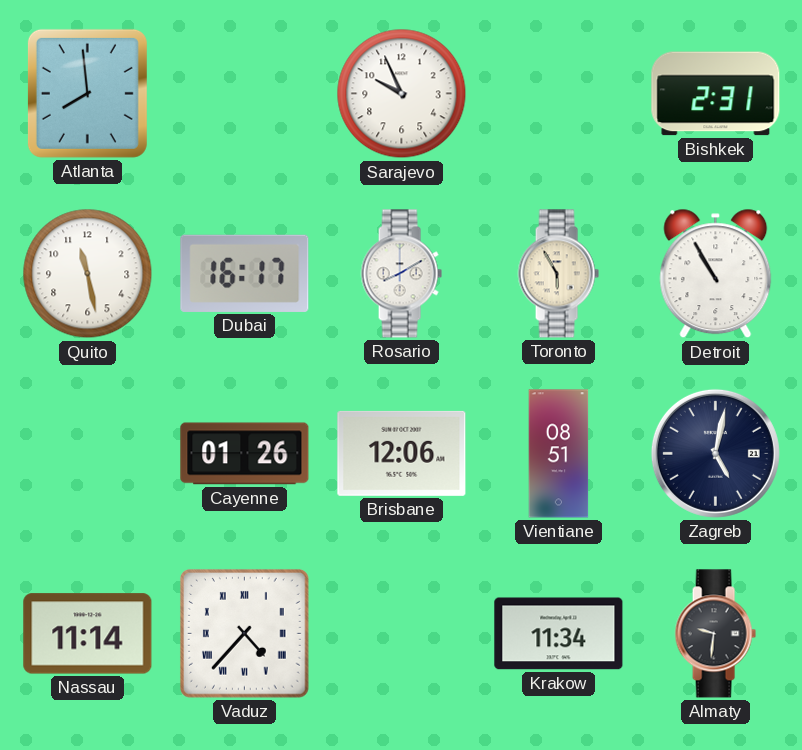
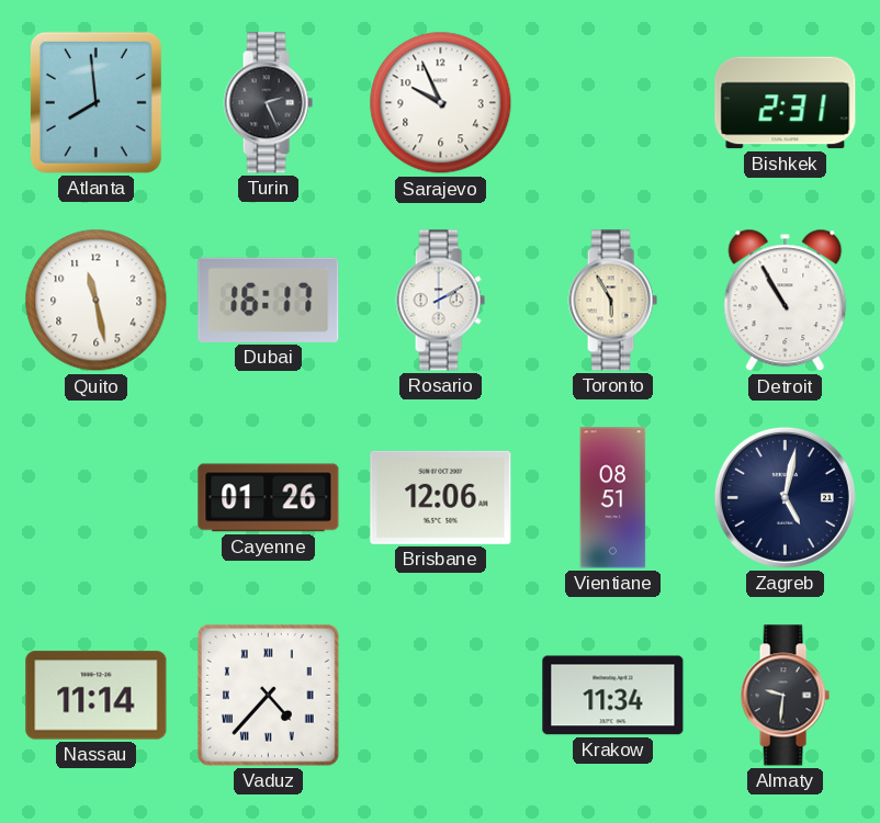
Turin: none -> 2:26
Rosario: 8:10 -> 2:10
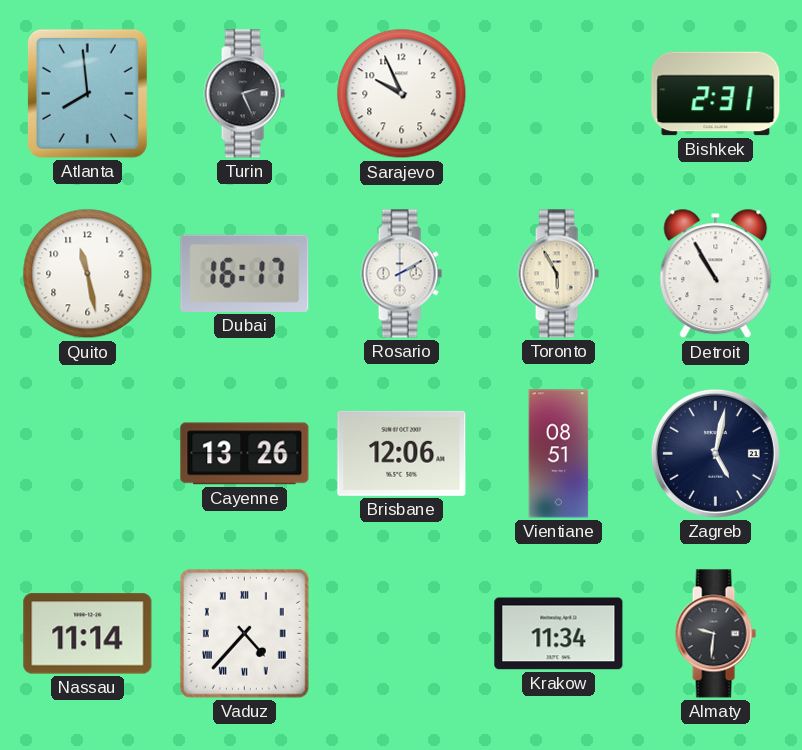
Cayenne: 01:26 -> 13:26
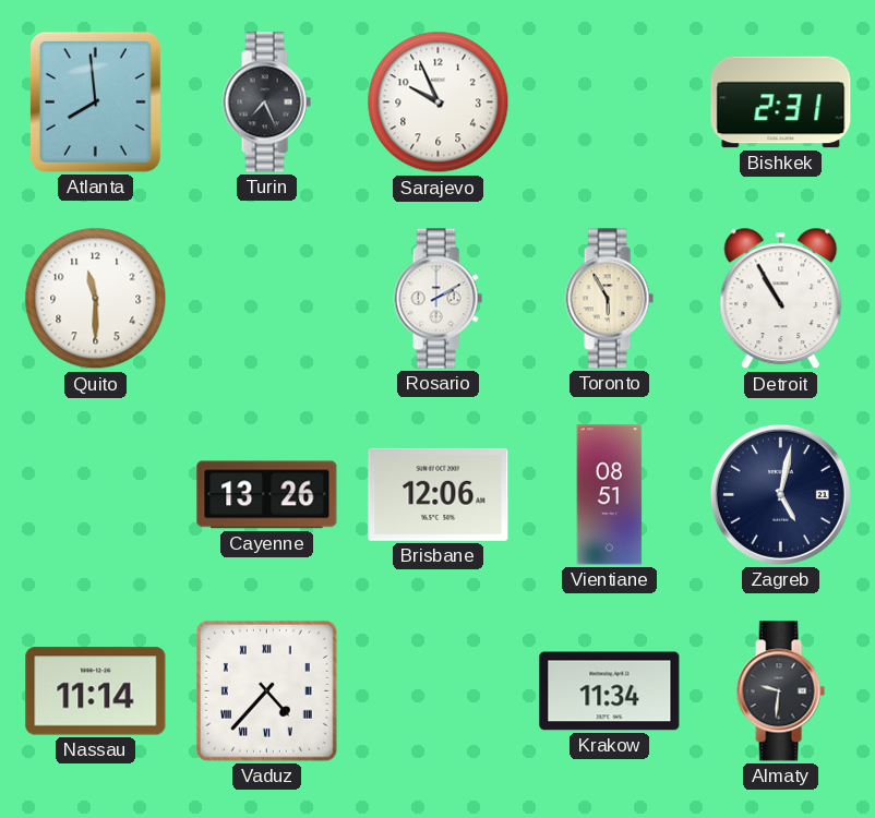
Turin: 2:26 -> 7:26
Quito: 11:28 -> 11:30
Dubai: 16:17 -> none
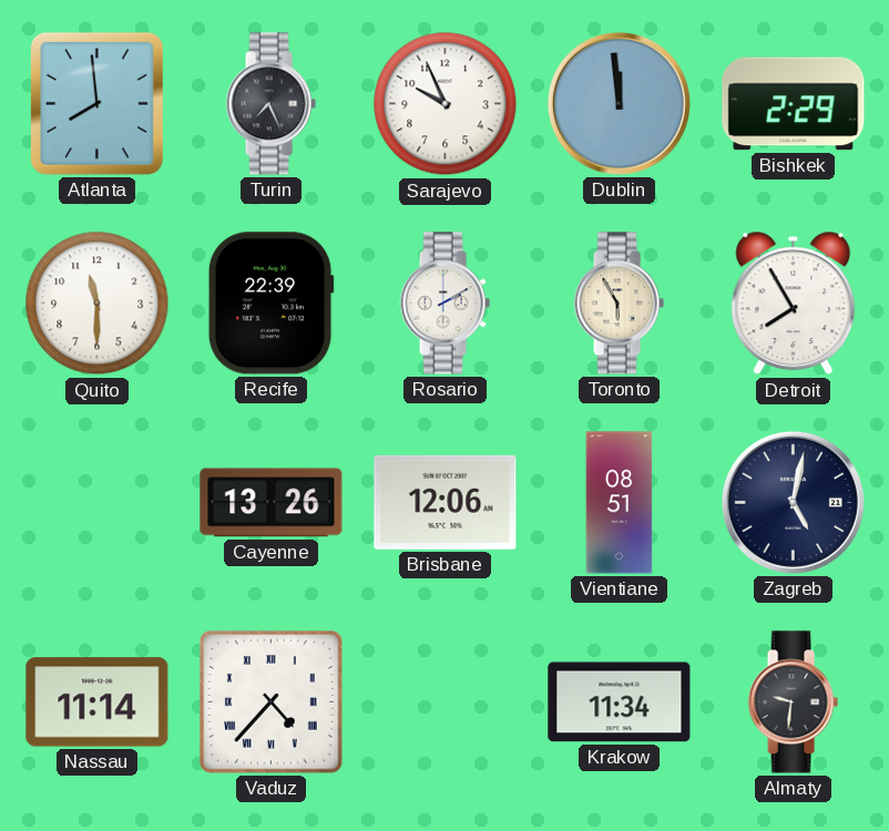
Dublin: none -> 11:59
Bishkek: 2:31 -> 2:29
Recife: none -> 22:39
Detroit: 10:55 -> 7:55
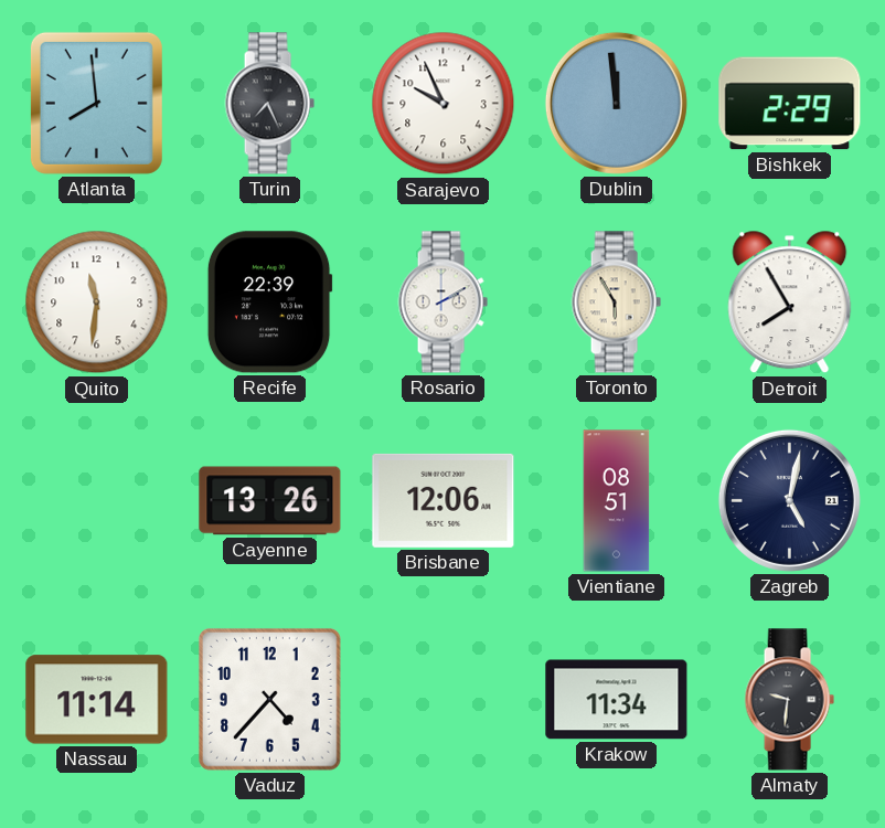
Quito: 11:30 -> 11:31
Vaduz numerals: Roman -> Arabic
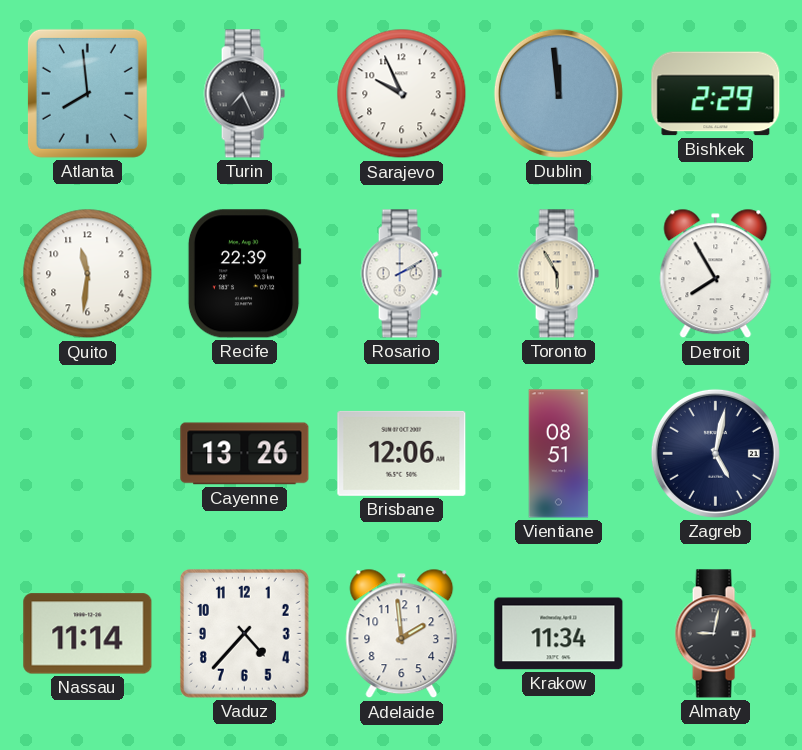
Adelaide: none -> 1:59
Almaty: 9:31 -> 9:02
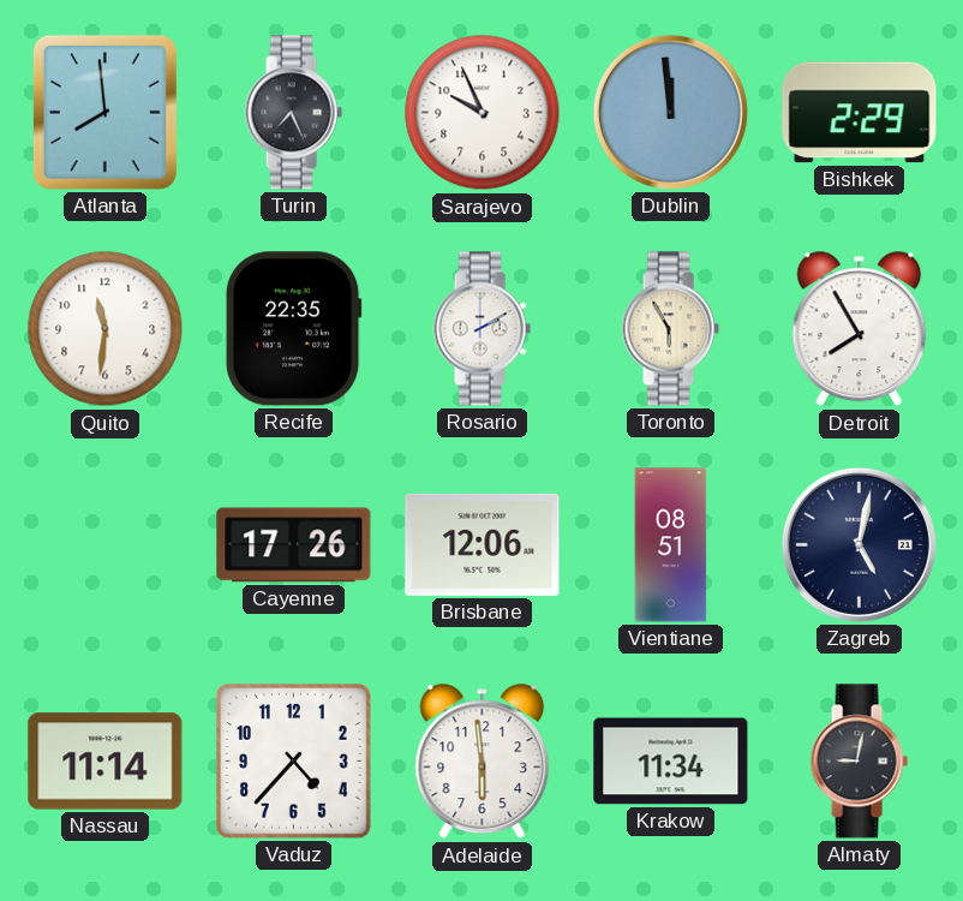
Recife: 22:39 -> 22:35
Cayenne: 13:26 -> 17:26
Adelaide: 1:59 -> 5:59
